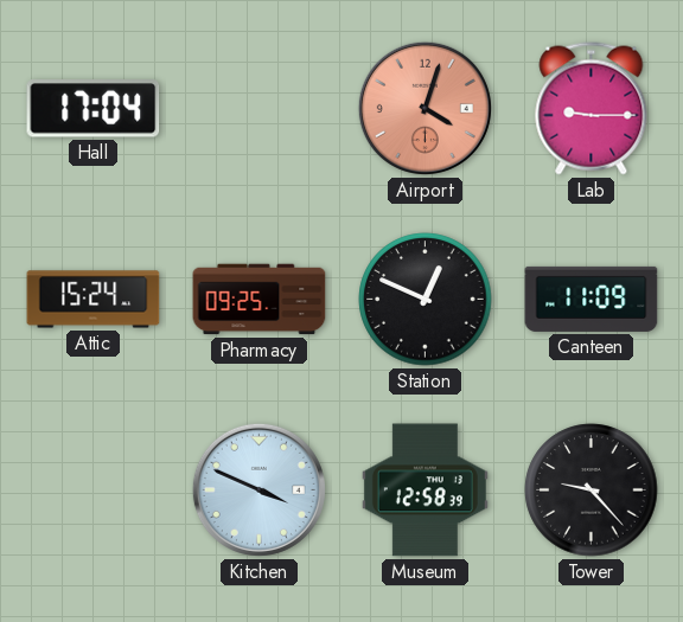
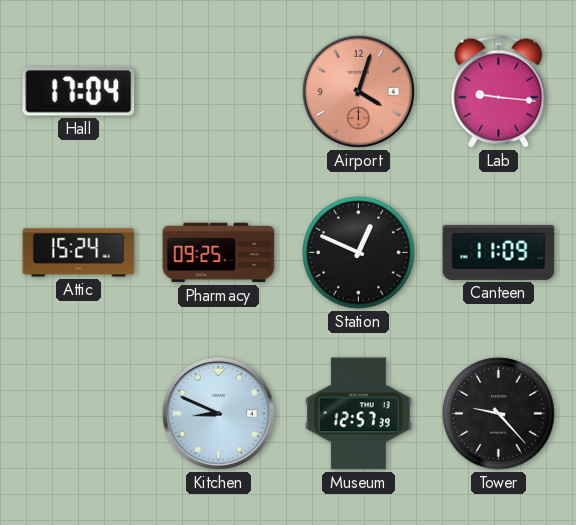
Lab: 9:15 -> 9:16
Kitchen: 3:49 -> 8:49
Museum: 12:58 -> 12:57
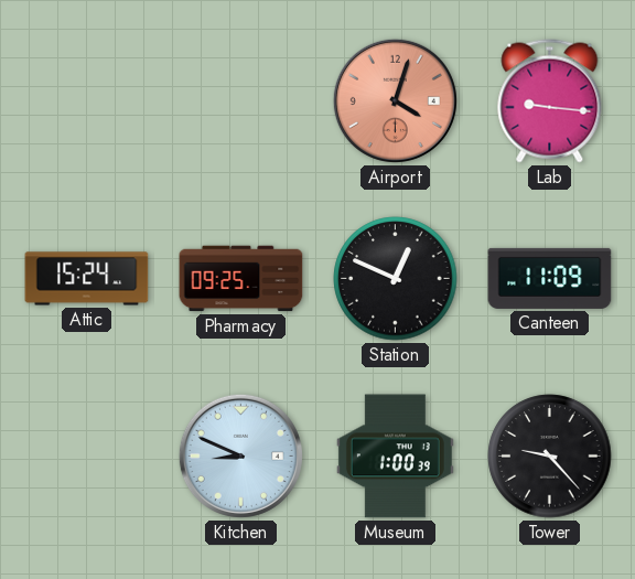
Hall: 17:04 -> none
Museum: 12:57 -> 1:00
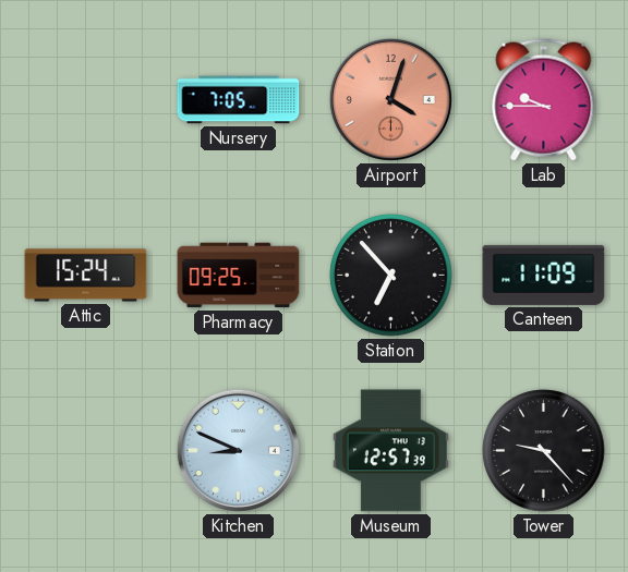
Nursery: none -> 7:05
Lab: 9:16 -> 9:45
Station: 12:49 -> 6:53
Museum: 1:00 -> 12:57
